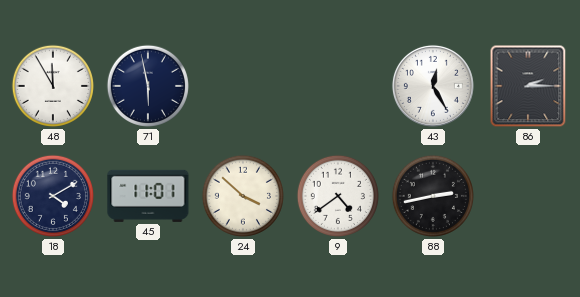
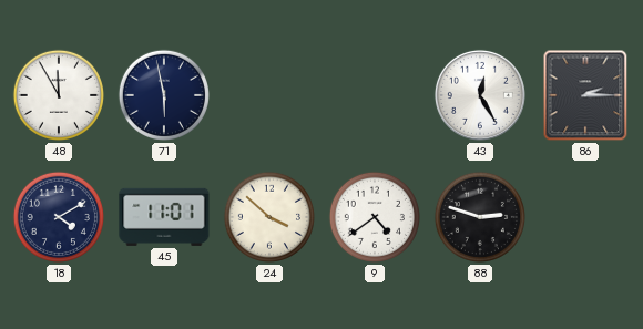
88: 2:43 -> 2:48
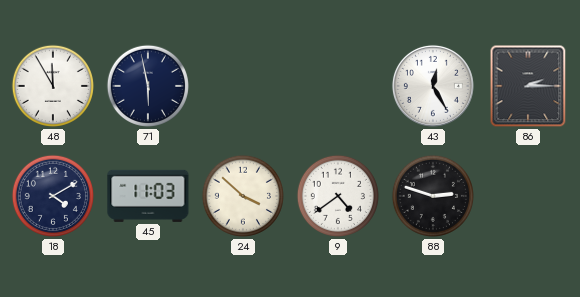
45: 11:01 -> 11:03
